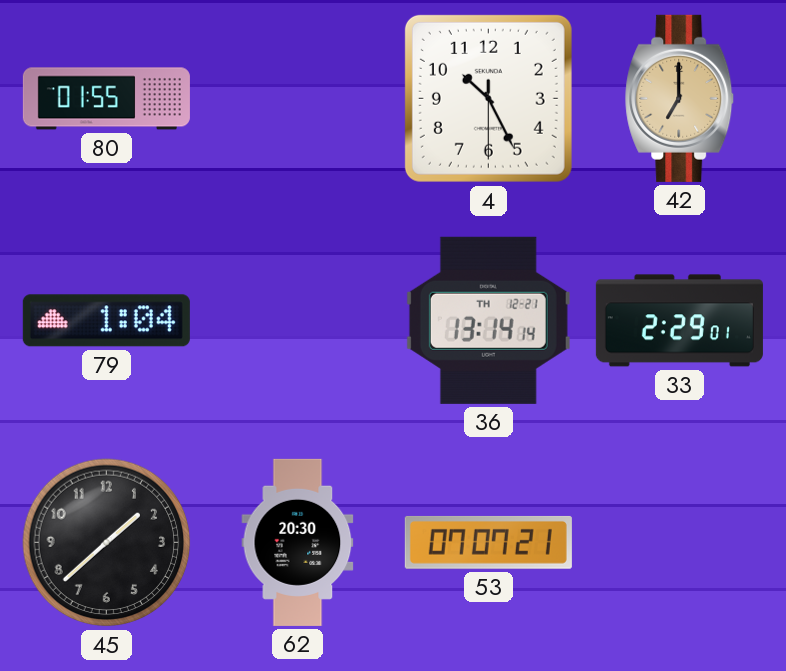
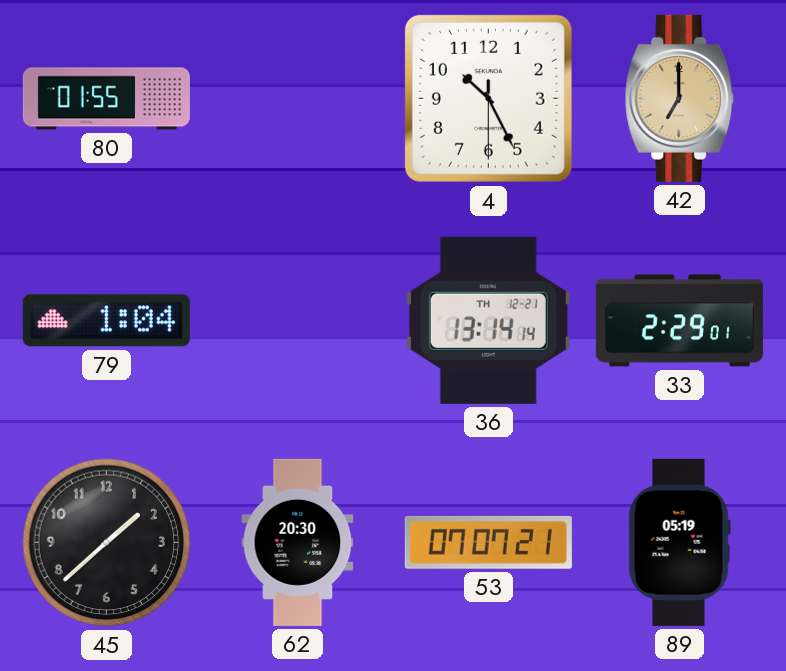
89: none -> 05:19
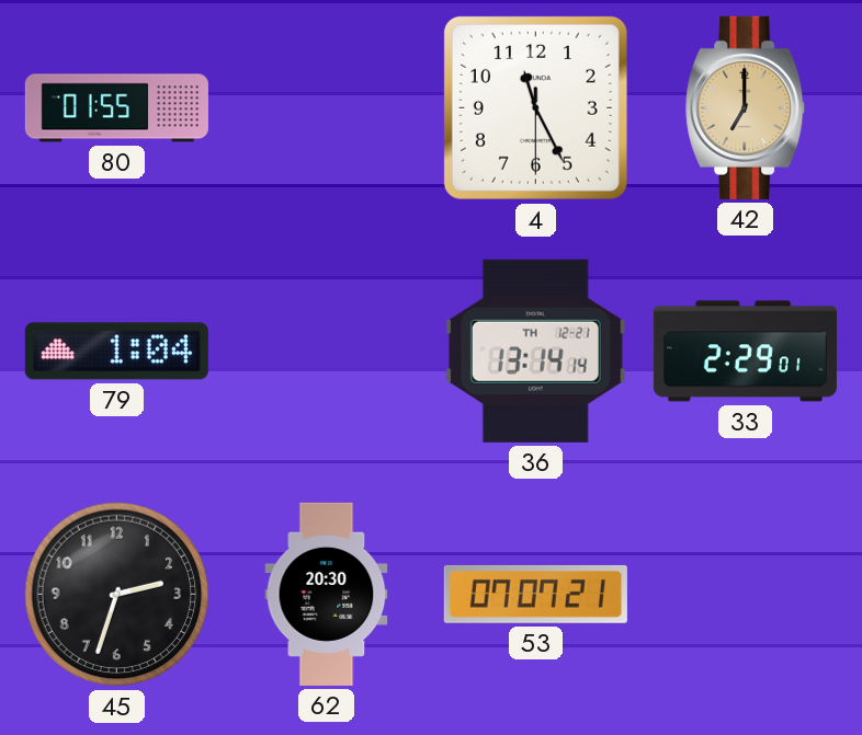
4: 10:25 -> 11:25
45: 1:38 -> 2:33
89: 05:19 -> none
